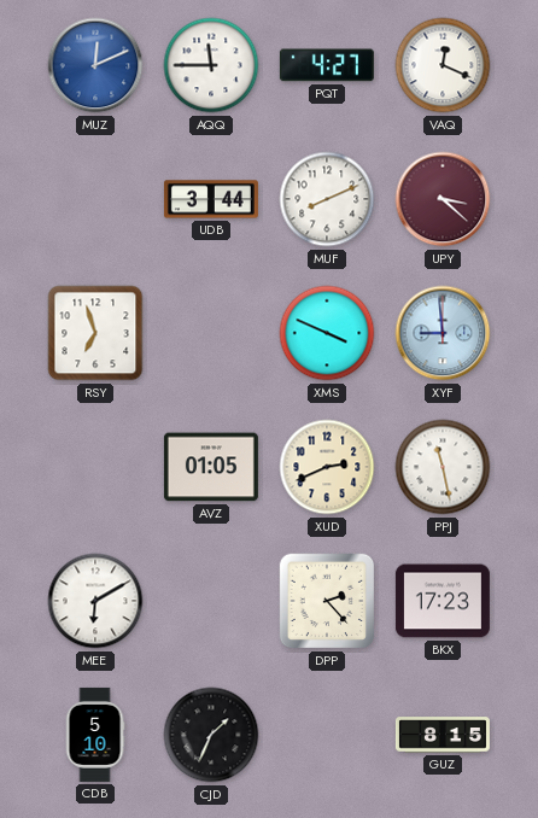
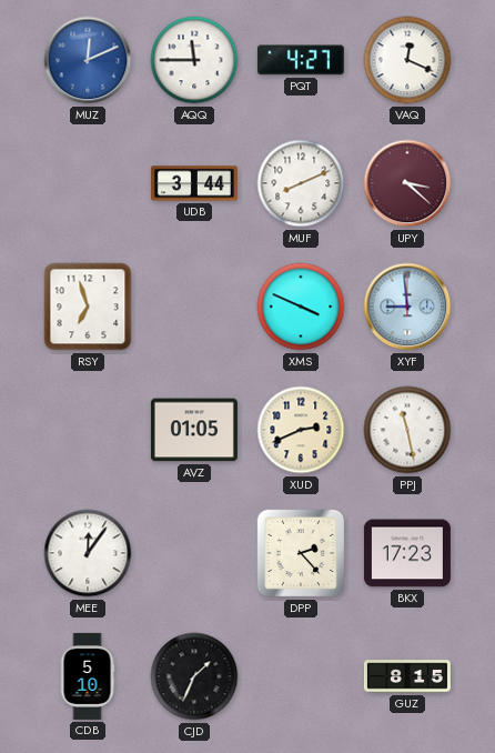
MEE: 6:10 -> 12:06
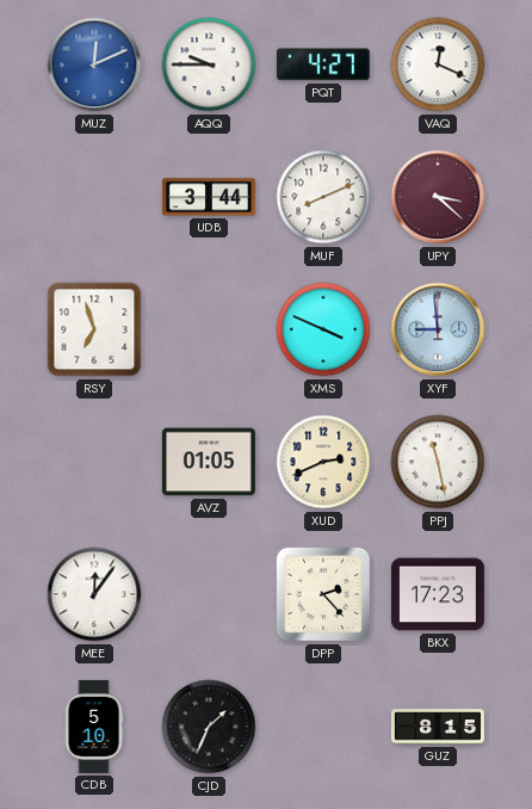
AQQ: 11:45 -> 9:45
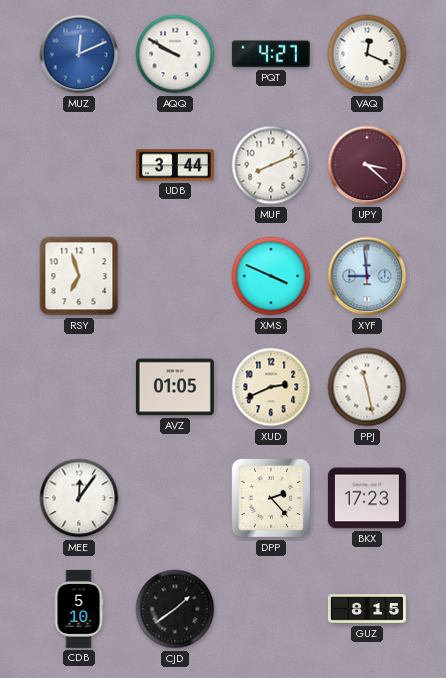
AQQ: 9:45 -> 9:50
CJD: 1:34 -> 1:39
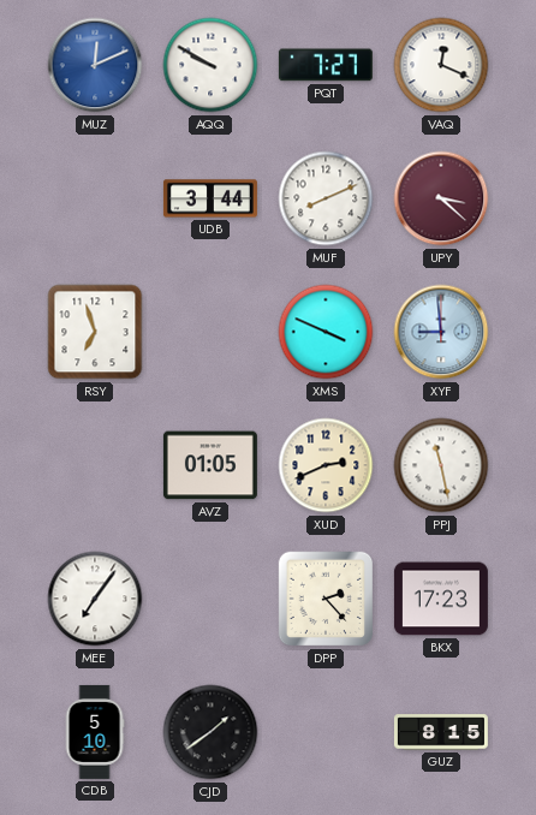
PQT: 4:27 -> 7:27
MEE: 12:06 -> 7:06
